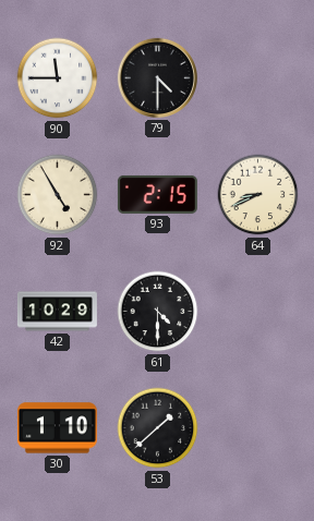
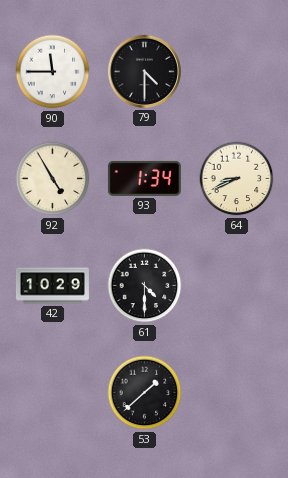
93: 2:15 -> 1:34
30: 1:10 -> none
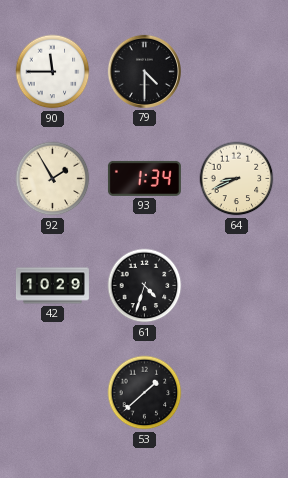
92: 4:55 -> 1:55
61: 4:30 -> 4:33
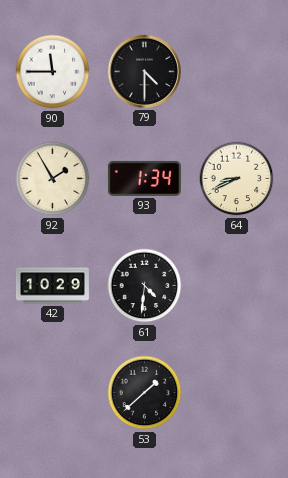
61: 4:33 -> 4:31
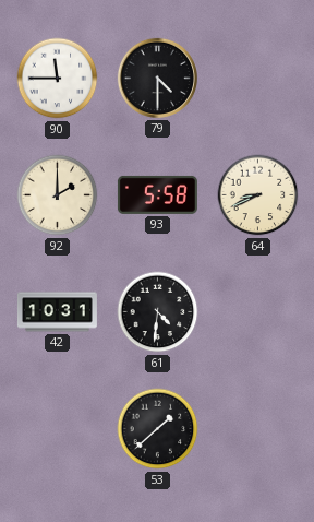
92: 1:55 -> 2:00
93: 1:34 -> 5:58
42: 10:29 -> 10:31
